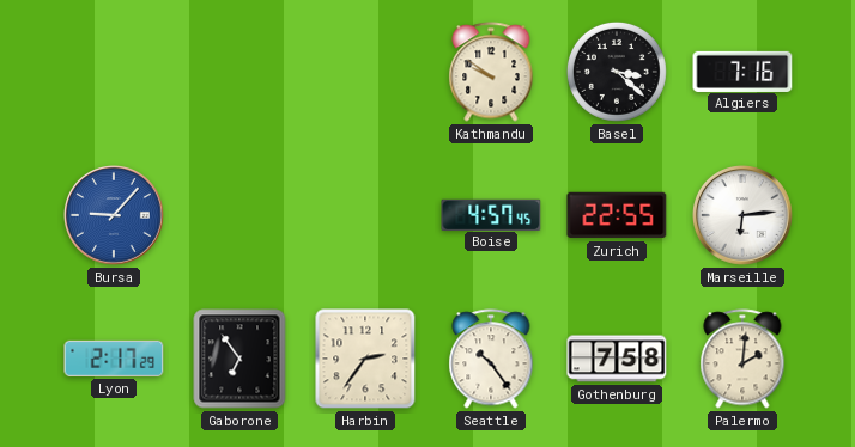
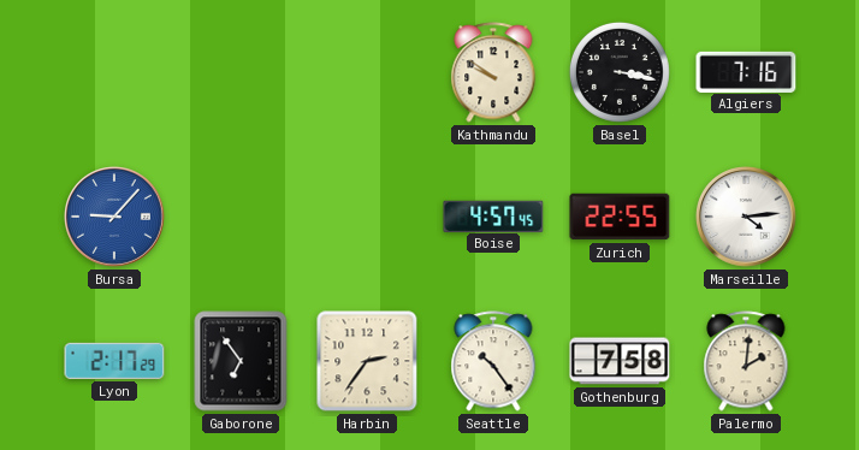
Basel: 3:22 -> 3:17
Marseille: 6:14 -> 4:14
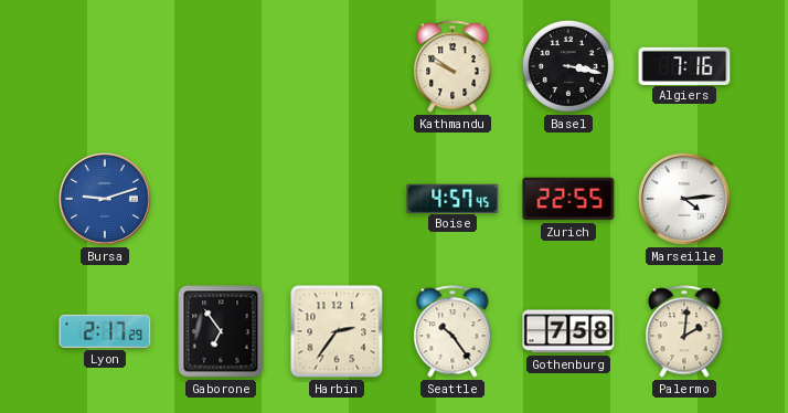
Bursa: 9:07 -> 9:12
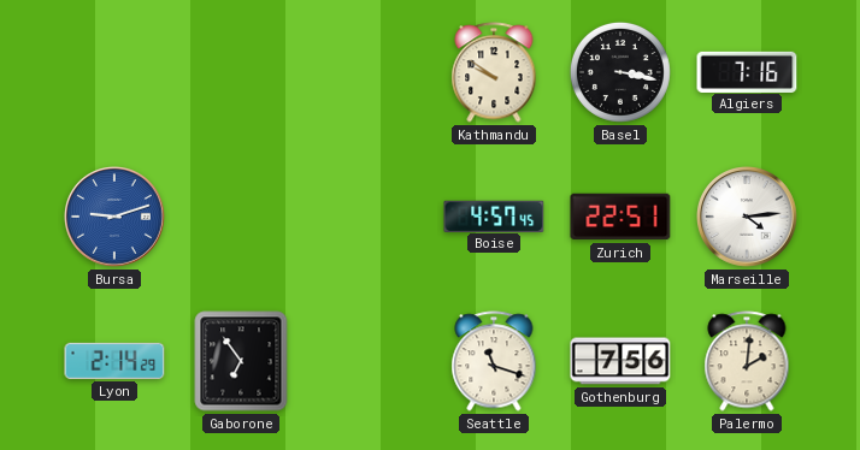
Zurich: 22:55 -> 22:51
Lyon: 2:17 -> 2:14
Harbin: 2:36 -> none
Seattle: 10:24 -> 11:18
Gothenburg: 7:58 -> 7:56
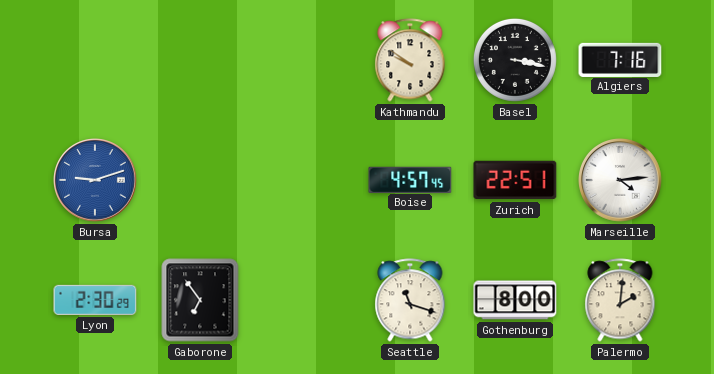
Lyon: 2:14 -> 2:30
Gothenburg: 7:56 -> 8:00
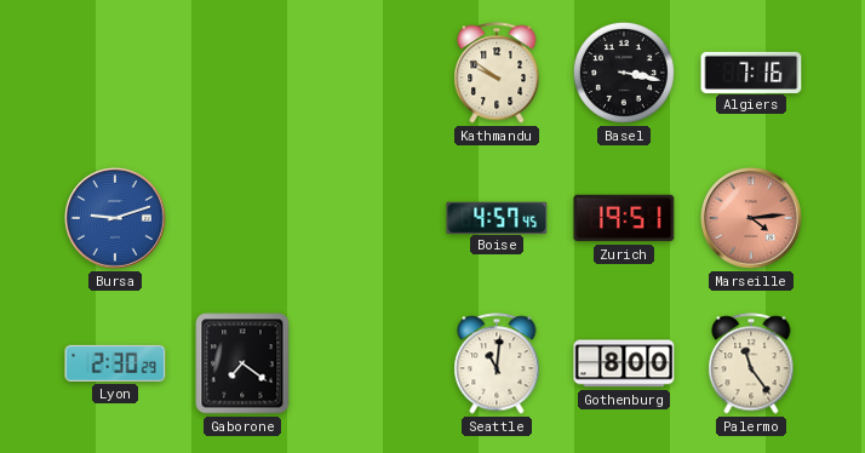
Zurich: 22:51 -> 19:51
Marseille dial: white -> salmon
Gaborone: 6:54 -> 7:21
Seattle: 11:18 -> 11:01
Palermo: 2:01 -> 11:24
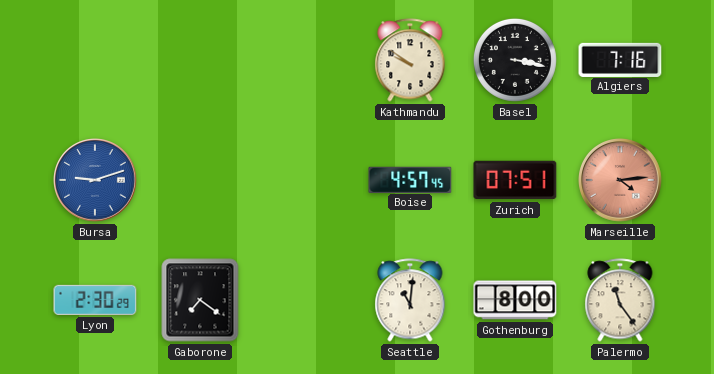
Zurich: 19:51 -> 07:51
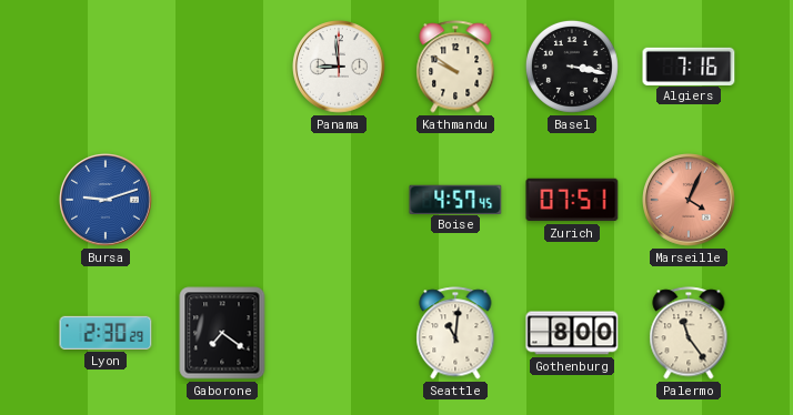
Panama: none -> 8:59
Marseille: 4:14 -> 4:04
